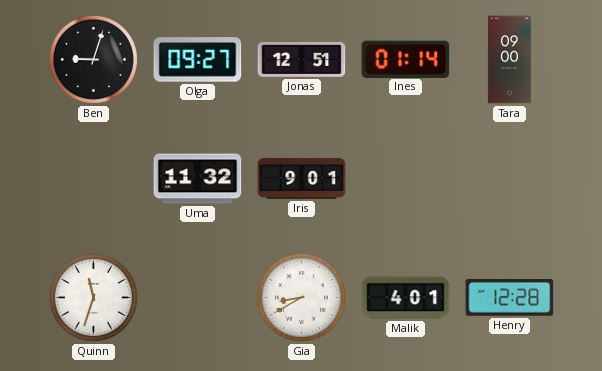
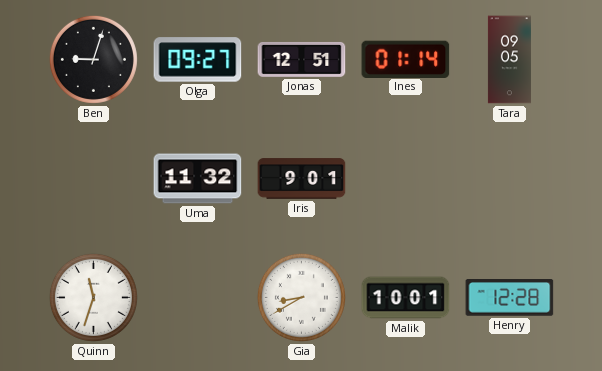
Tara: 09:00 -> 09:05
Malik: 4:01 -> 10:01
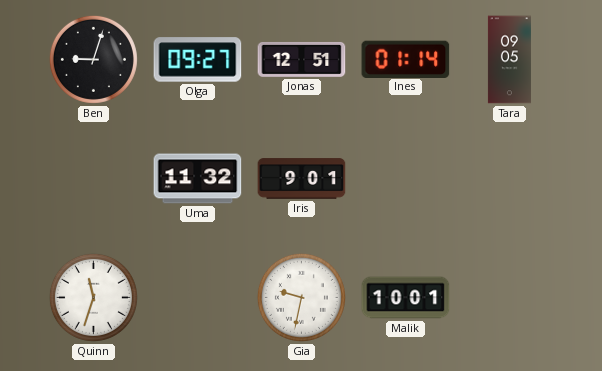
Gia: 8:40 -> 9:32
Henry: 12:28 -> none
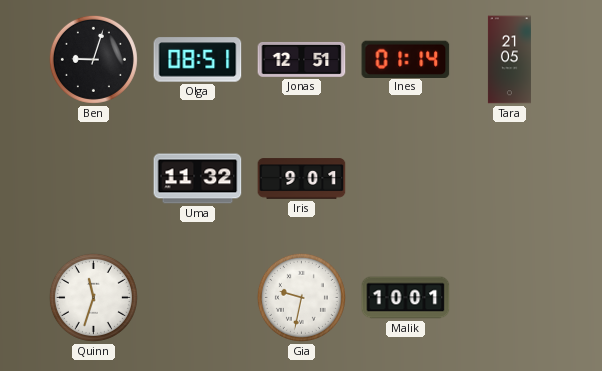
Olga: 09:27 -> 08:51
Tara: 09:05 -> 21:05
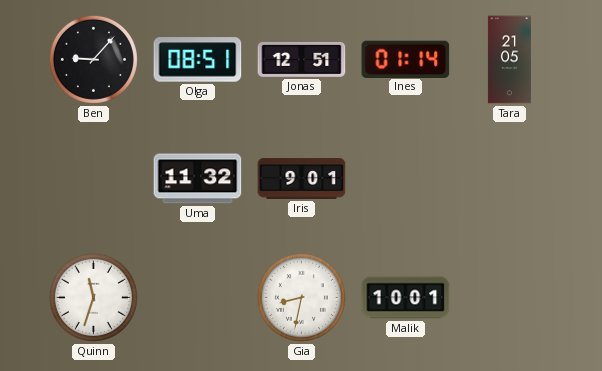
Ben: 9:03 -> 9:07
Gia: 9:32 -> 8:32
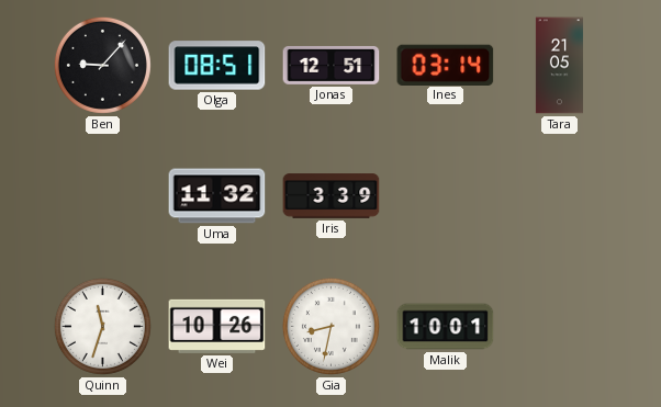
Ines: 01:14 -> 03:14
Iris: 9:01 -> 3:39
Wei: none -> 10:26
